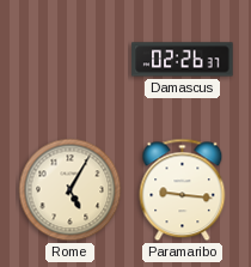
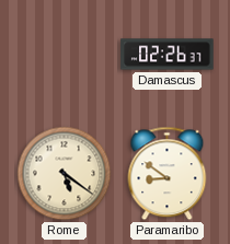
Rome: 5:05 -> 5:21
Paramaribo: 9:16 -> 8:51
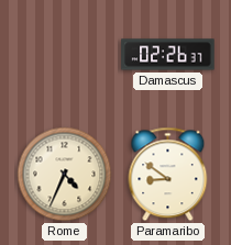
Rome: 5:21 -> 4:34
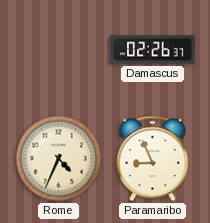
Paramaribo: 8:51 -> 8:56
